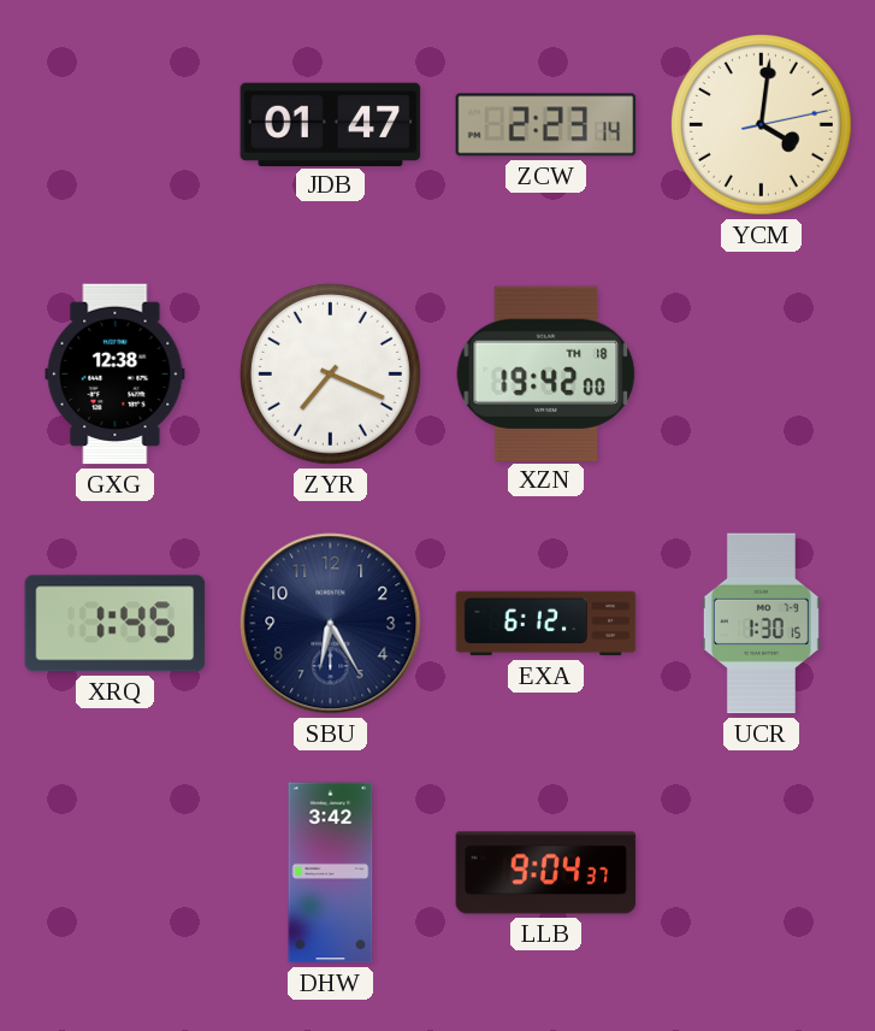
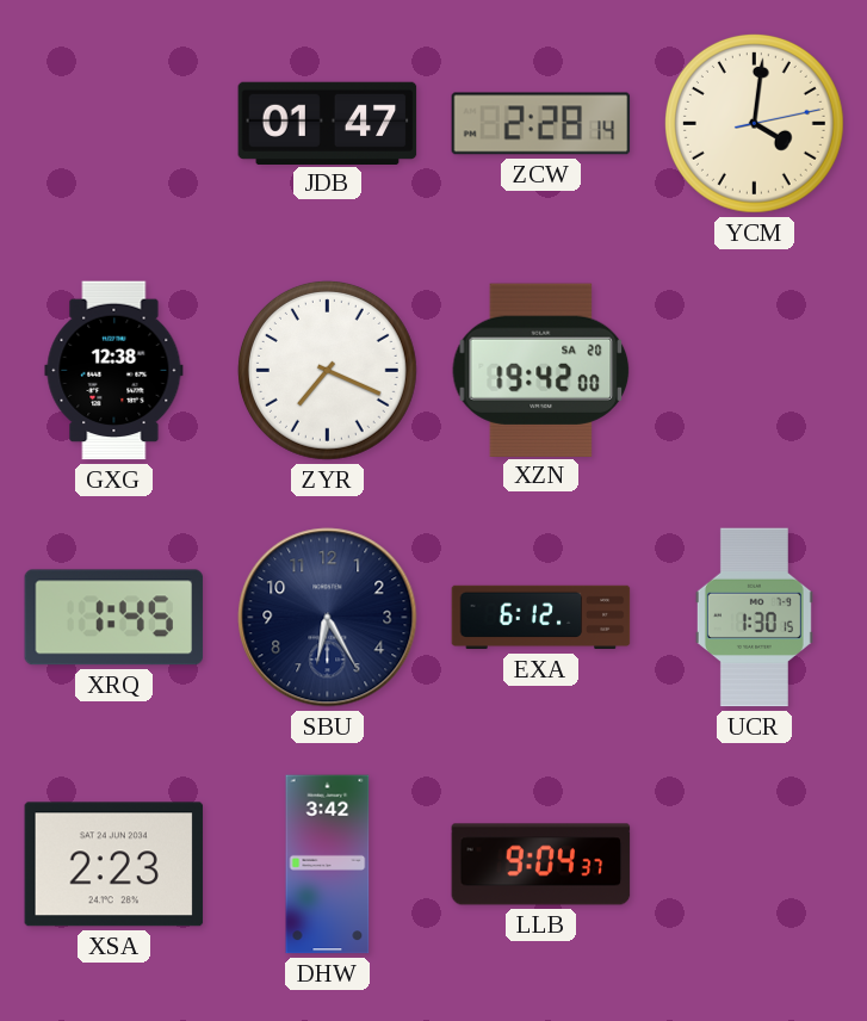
ZCW: 2:23 -> 2:28
XZN date: TH 18 -> SA 20
XSA: none -> 2:23
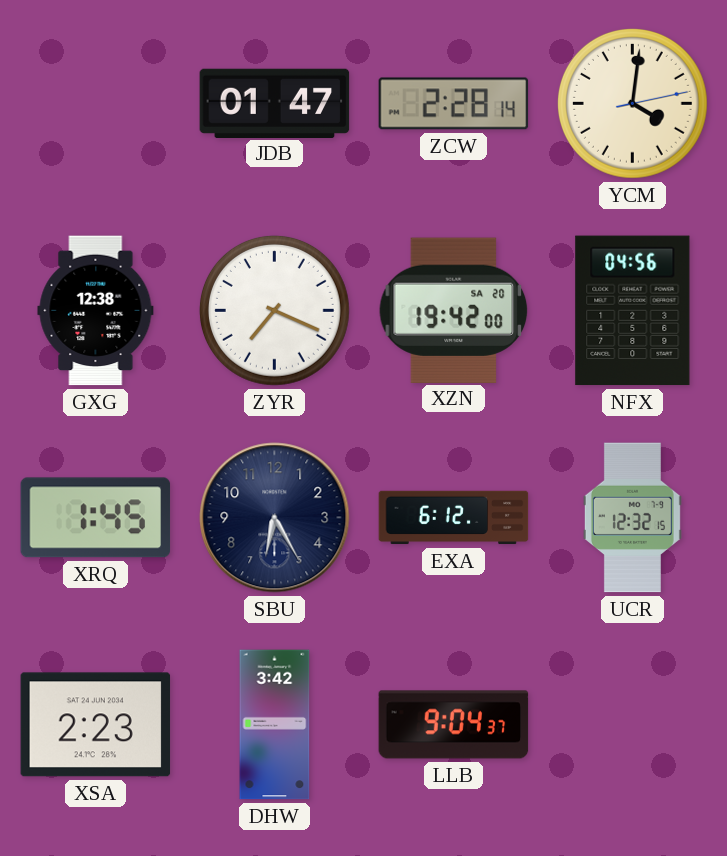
NFX: none -> 04:56
UCR: 1:30 -> 12:32
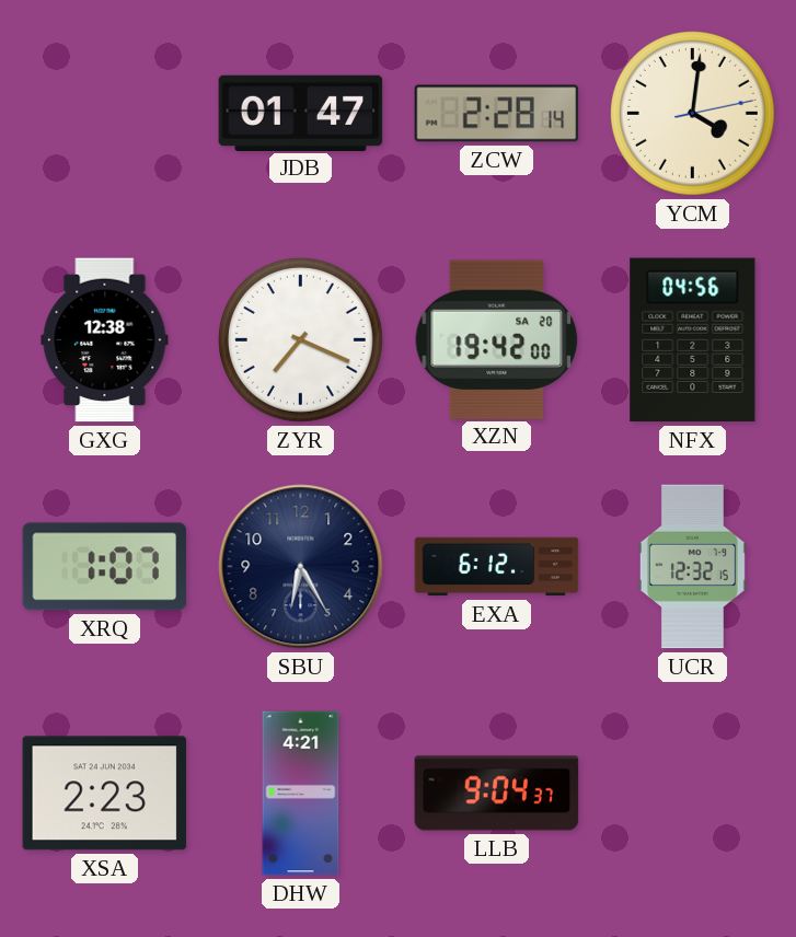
XRQ: 1:45 -> 1:07
DHW: 3:42 -> 4:21
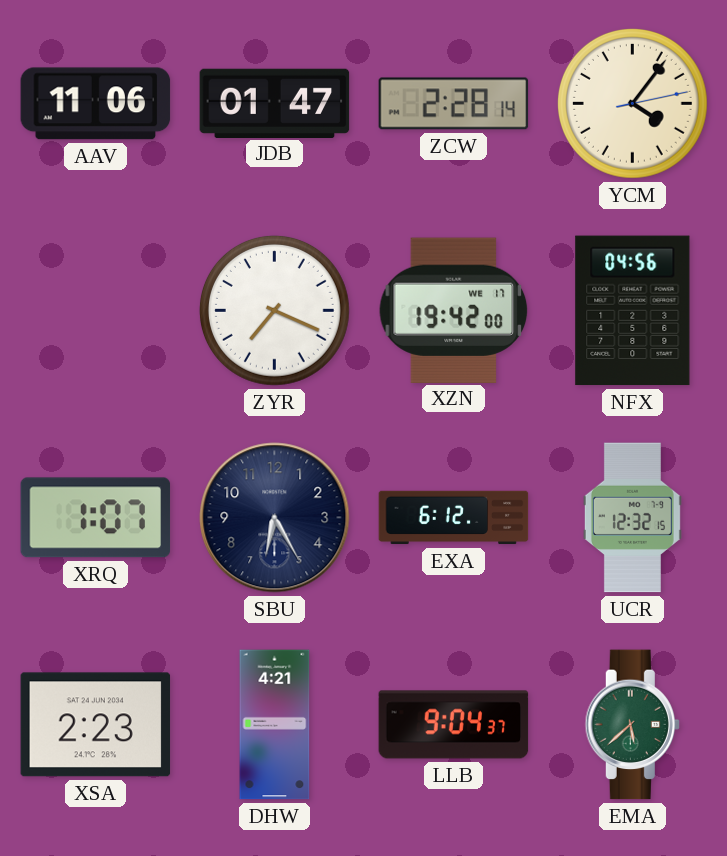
AAV: none -> 11:06
YCM: 4:01 -> 4:06
GXG: 12:38 -> none
XZN date: SA 20 -> WE 17
EMA: none -> 5:38
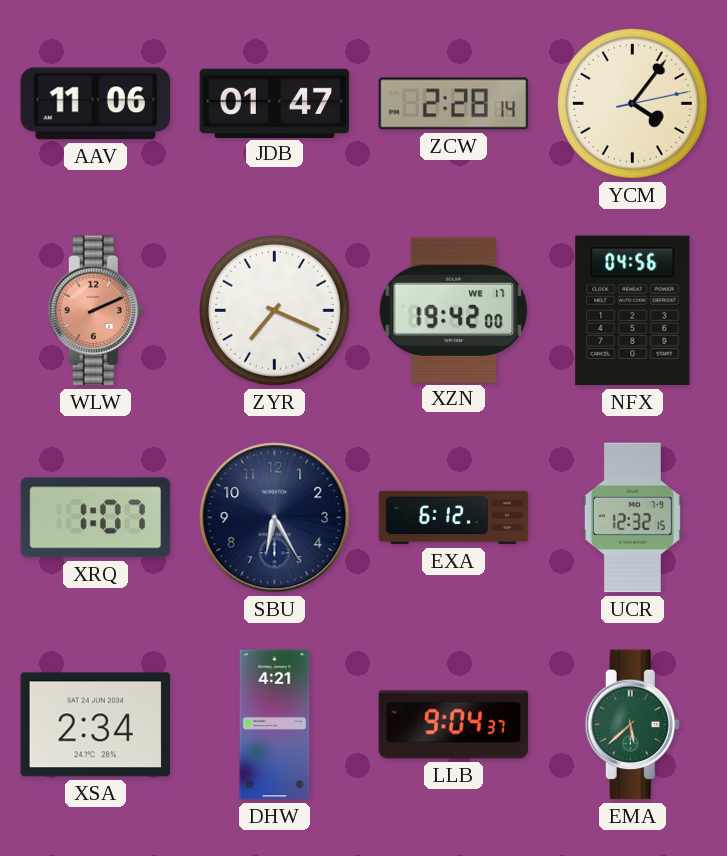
WLW: none -> 2:11
XSA: 2:23 -> 2:34
